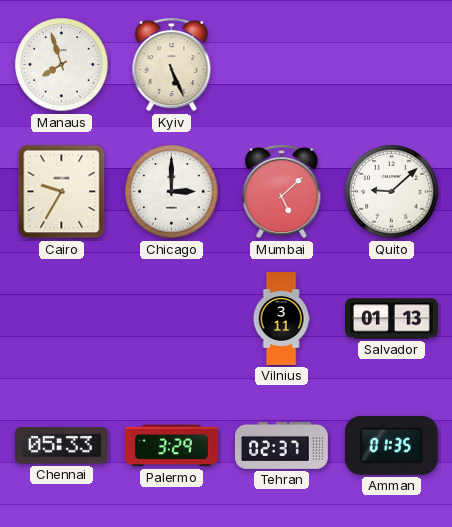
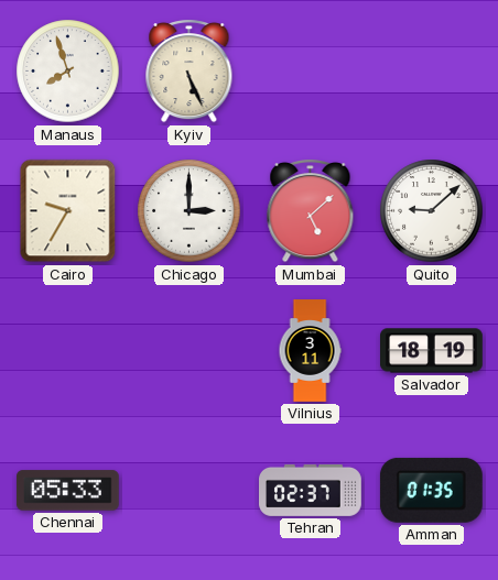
Salvador: 01:13 -> 18:19
Palermo: 3:29 -> none
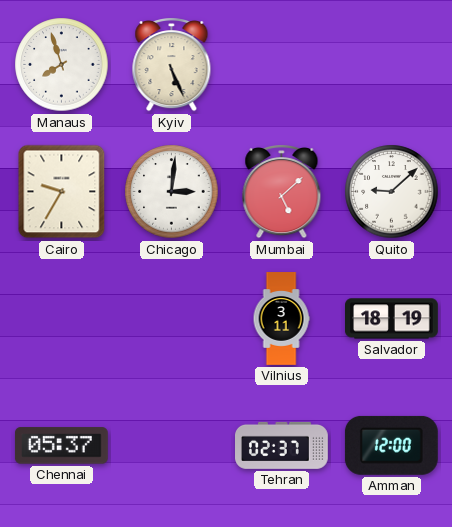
Chicago: 3:00 -> 3:01
Chennai: 05:33 -> 05:37
Amman: 01:35 -> 12:00
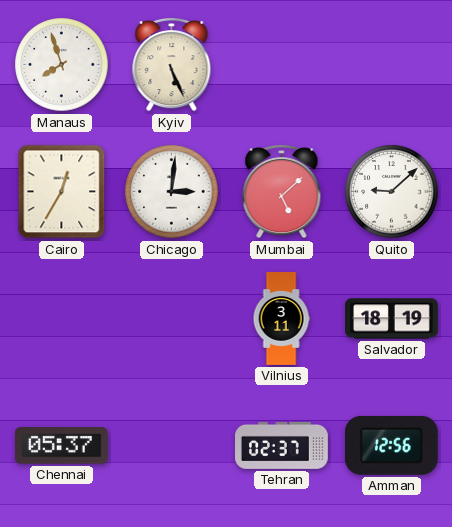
Cairo: 9:35 -> 12:35
Amman: 12:00 -> 12:56
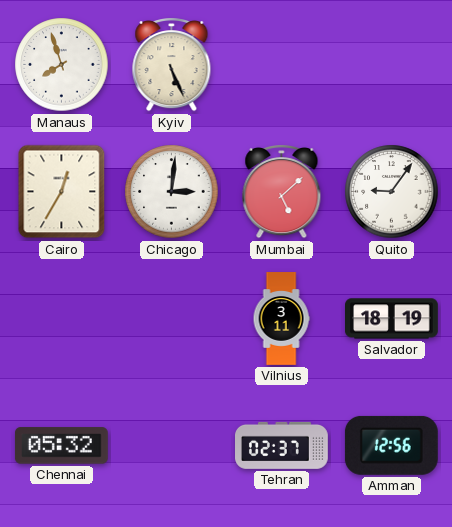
Quito: 9:08 -> 9:06
Chennai: 05:37 -> 05:32
